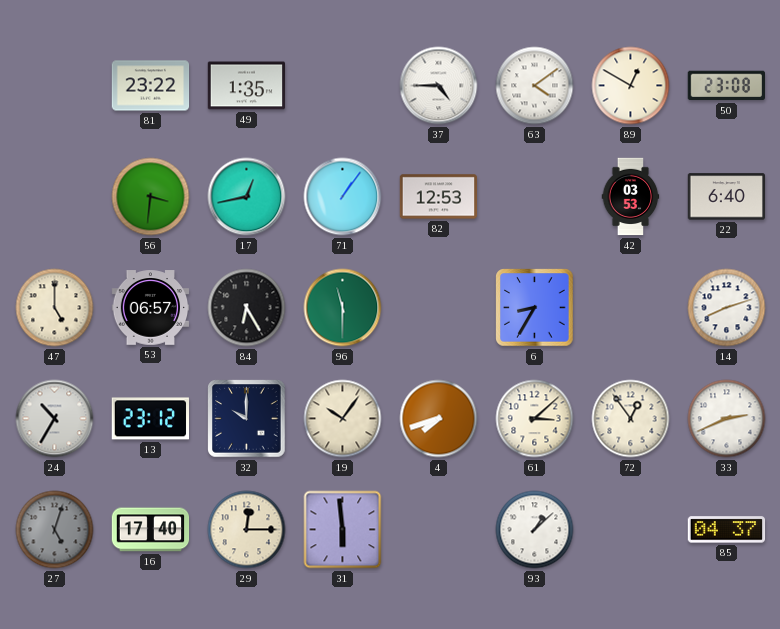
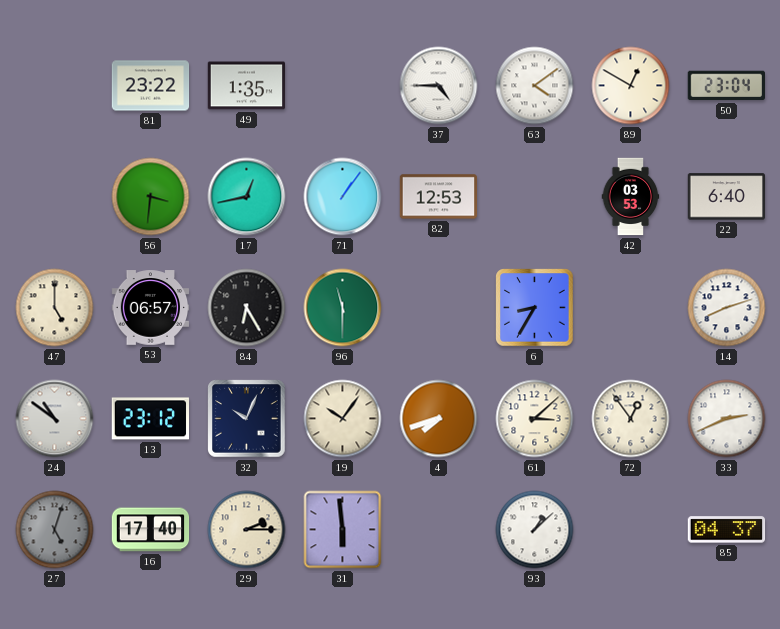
50: 23:08 -> 23:04
24: 10:35 -> 10:51
32: 10:00 -> 10:04
29: 12:15 -> 2:15
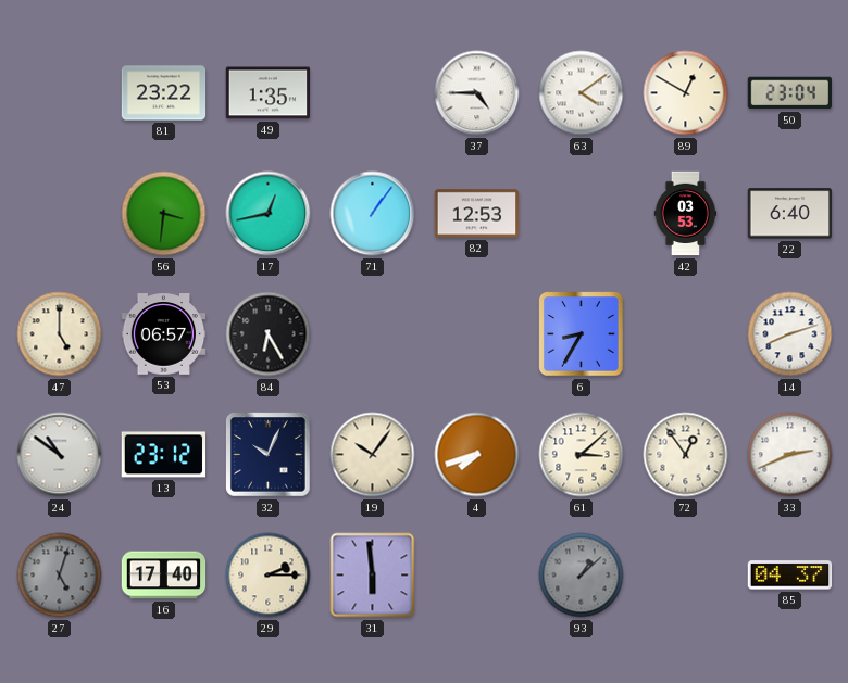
96: 11:30 -> none
93 dial: white -> grey
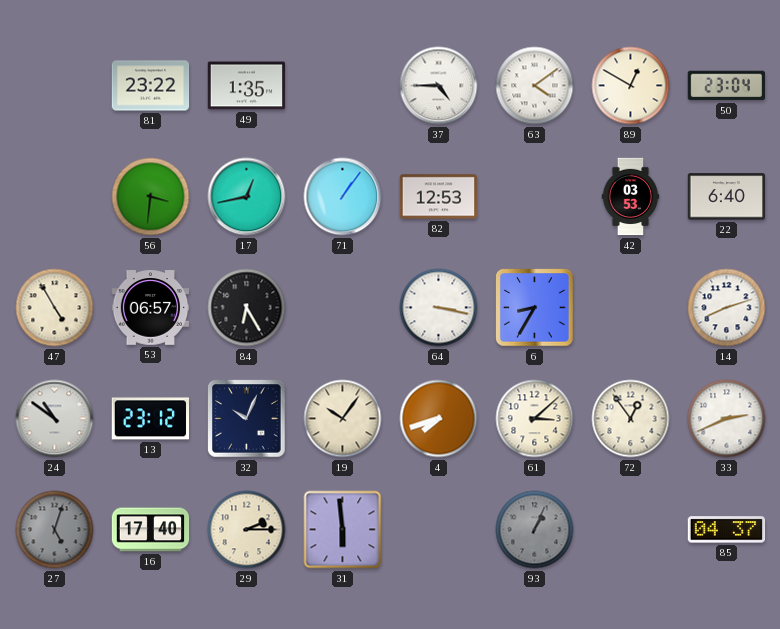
47: 5:00 -> 4:55
64: none -> 3:17
93: 1:08 -> 1:04
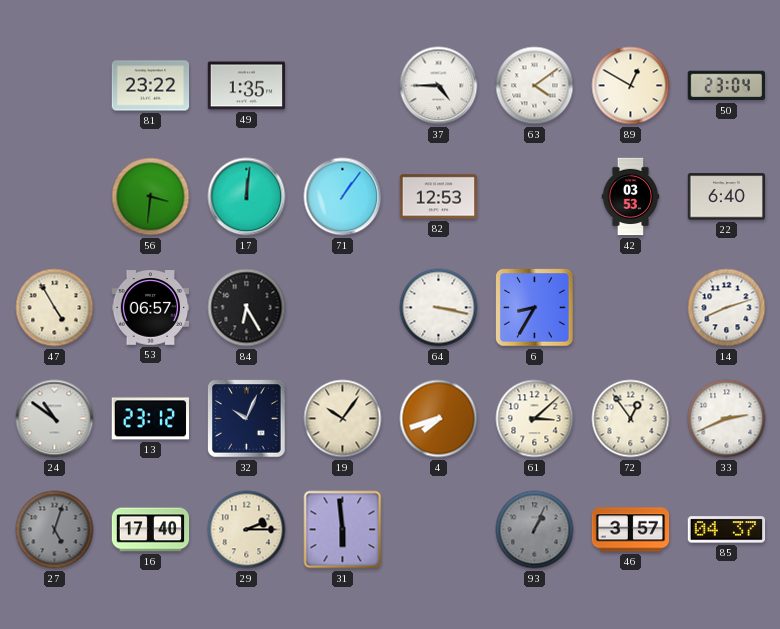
17: 12:43 -> 12:01
46: none -> 3:57
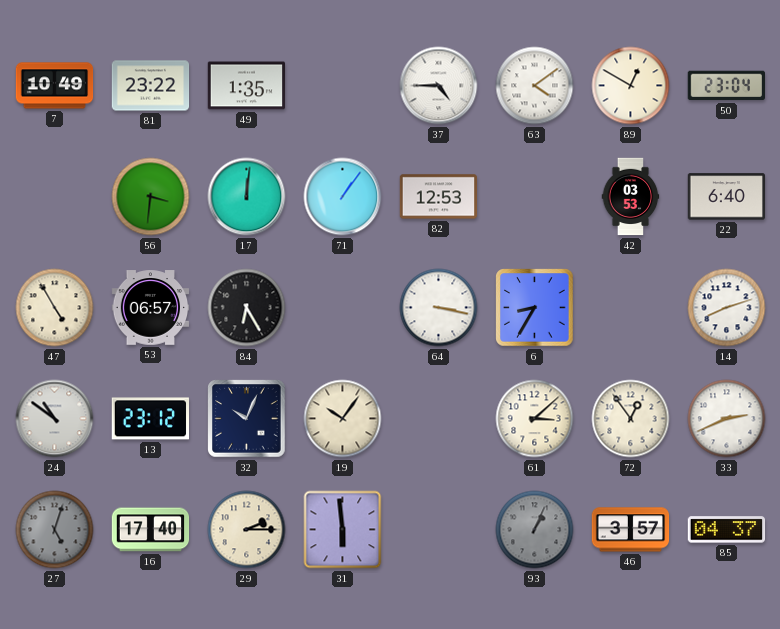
7: none -> 10:49
4: 7:42 -> none
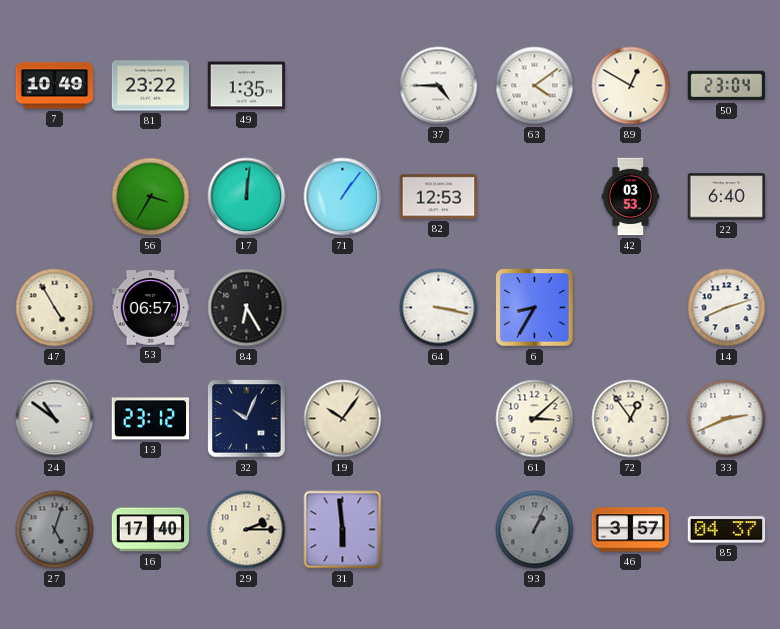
56: 3:31 -> 3:35
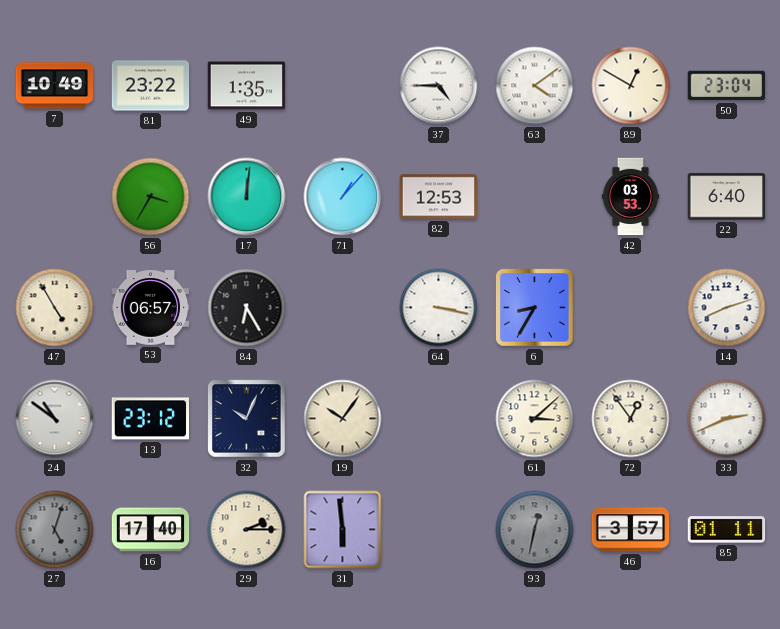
71: 1:06 -> 1:07
93: 1:04 -> 12:32
85: 04:37 -> 01:11
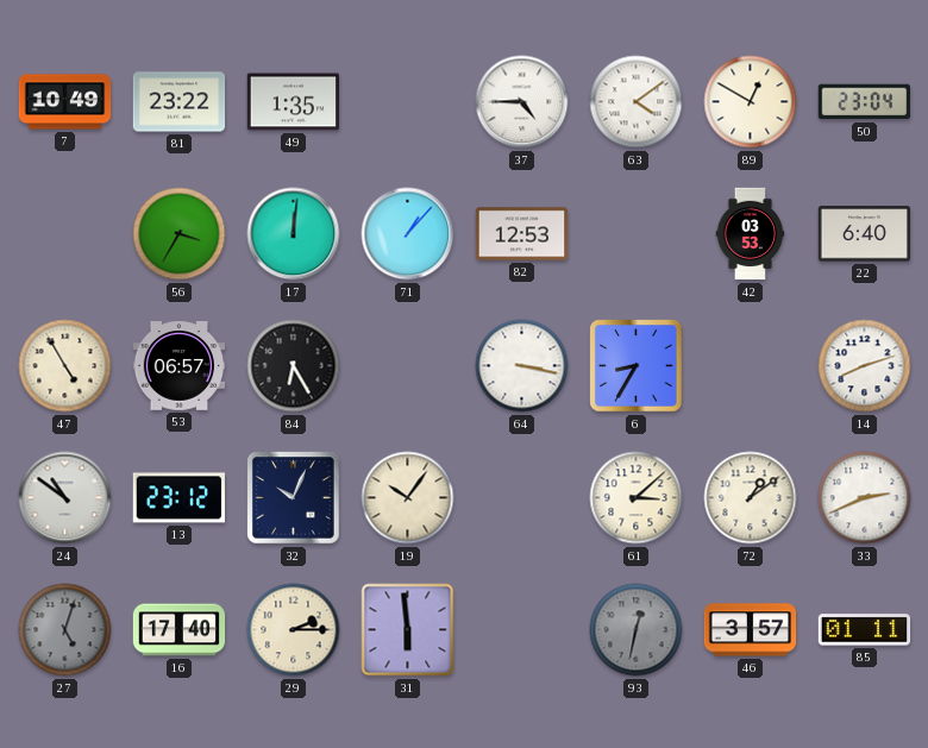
72: 12:54 -> 1:09
